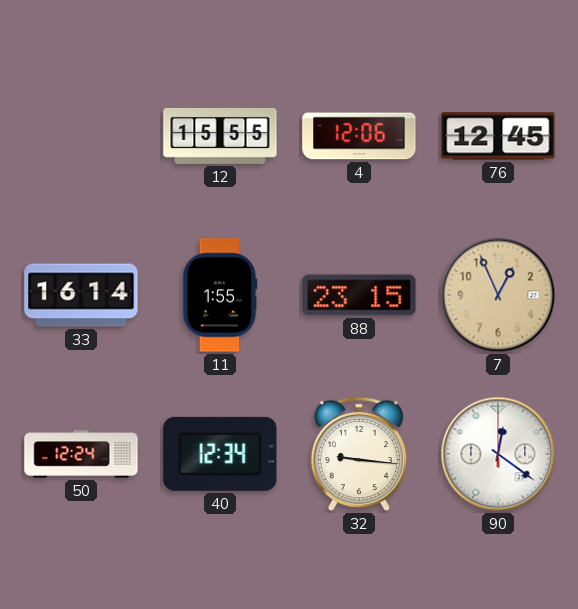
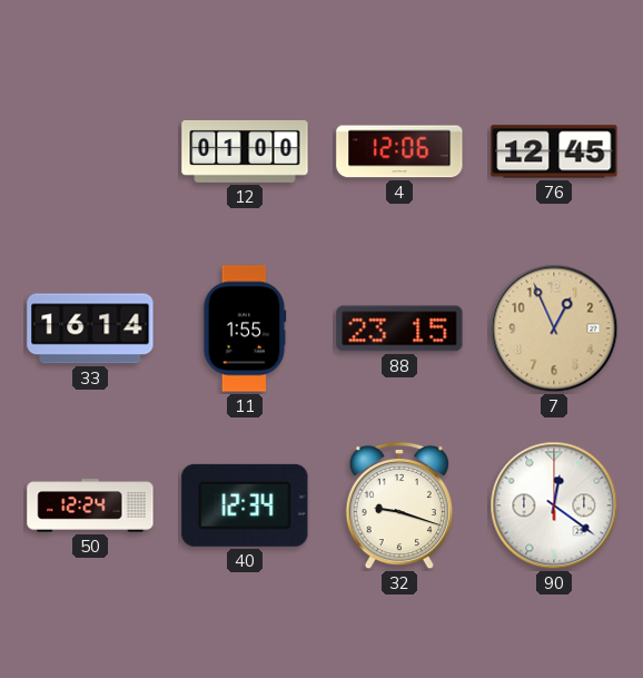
12: 15:55 -> 01:00
32: 9:16 -> 9:18
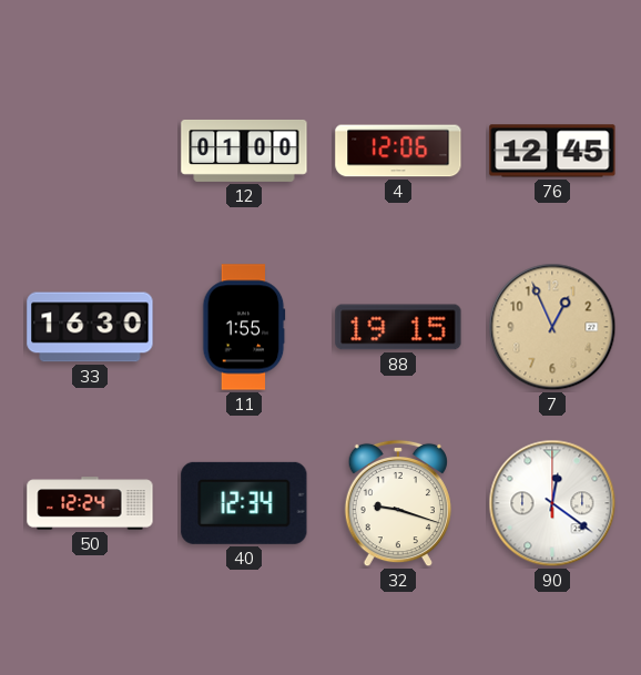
33: 16:14 -> 16:30
88: 23:15 -> 19:15
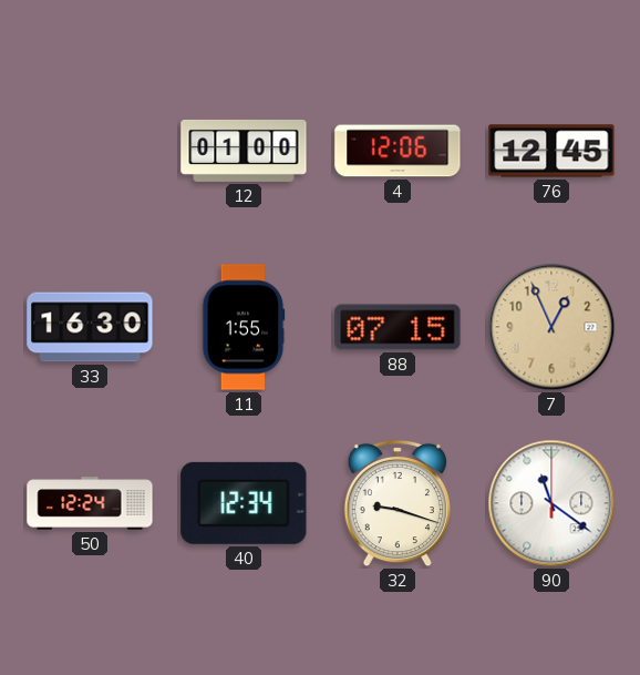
88: 19:15 -> 07:15
90: 12:21 -> 11:21
